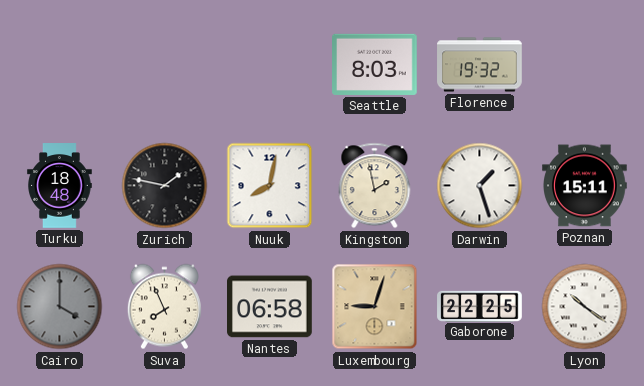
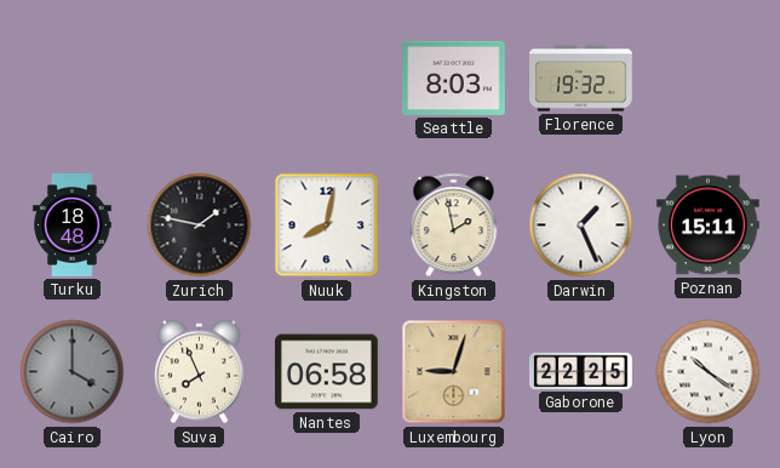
Darwin: 1:27 -> 1:26
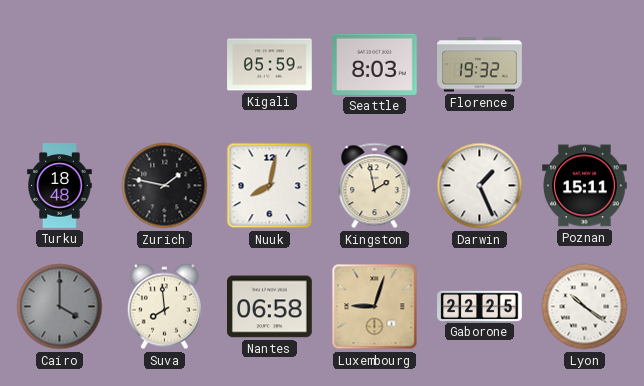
Kigali: none -> 05:59
Suva: 7:56 -> 7:59
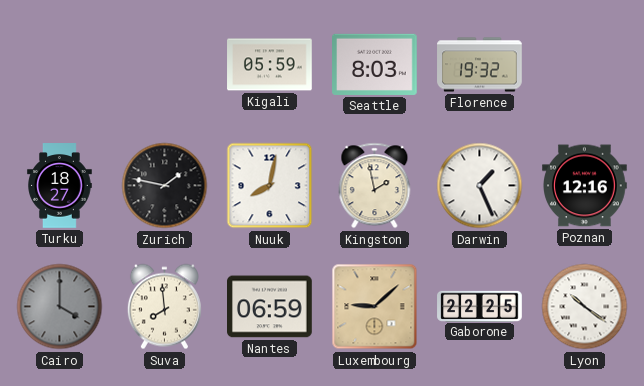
Turku: 18:48 -> 18:27
Poznan: 15:11 -> 12:16
Nantes: 06:58 -> 06:59
Luxembourg: 9:03 -> 9:08
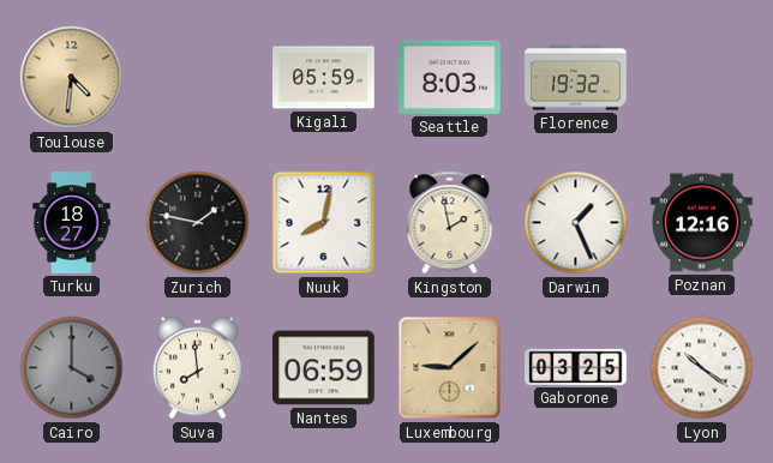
Toulouse: none -> 4:31
Gaborone: 22:25 -> 03:25
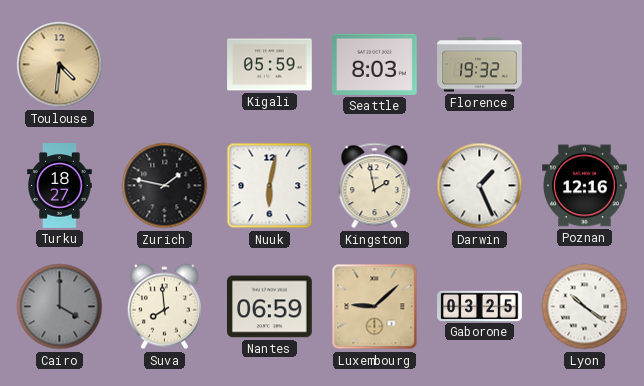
Nuuk: 8:02 -> 6:02
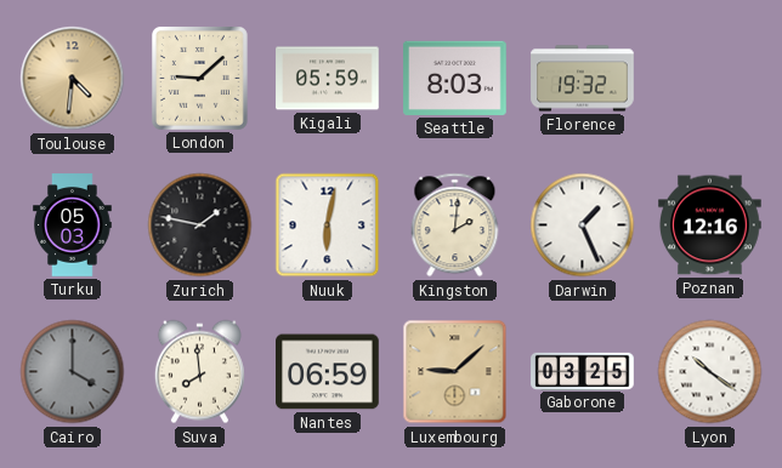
London: none -> 9:08
Turku: 18:27 -> 05:03
Kingston: 1:58 -> 2:01
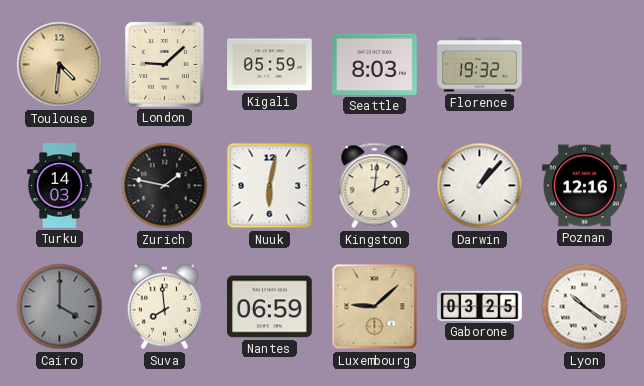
Turku: 05:03 -> 14:03
Darwin: 1:26 -> 1:07
